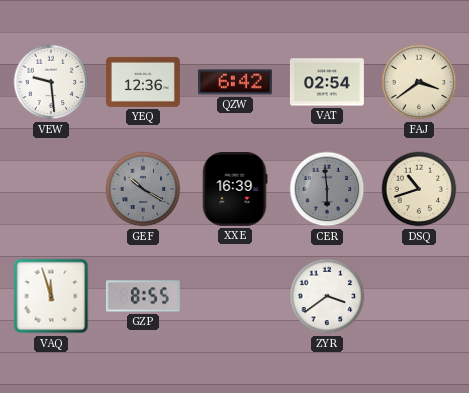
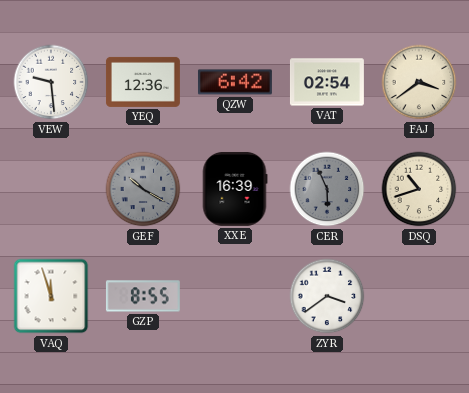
CER: 5:59 -> 5:56
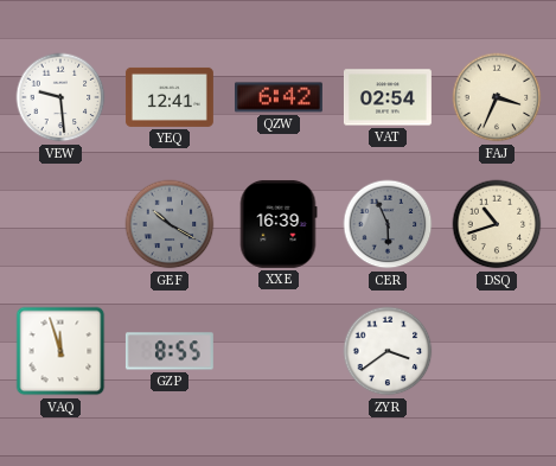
YEQ: 12:36 -> 12:41
FAJ: 3:39 -> 3:34
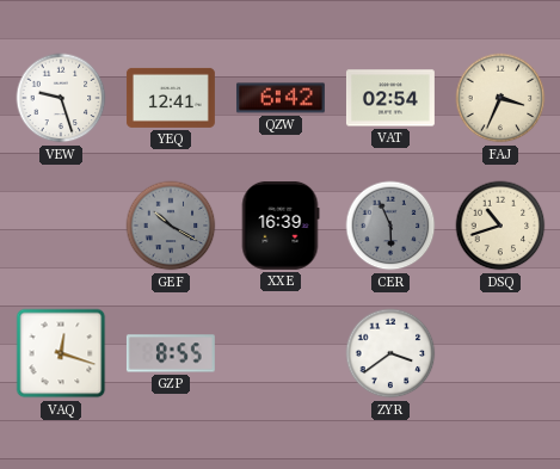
VEW: 9:29 -> 9:27
VAQ: 11:57 -> 12:18
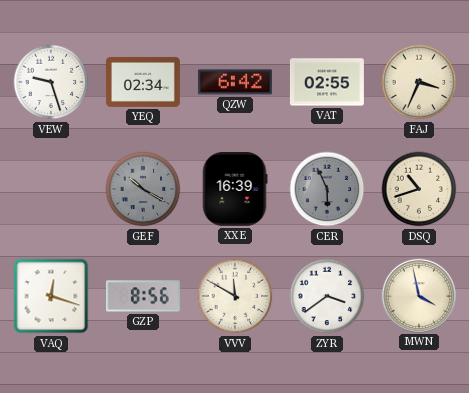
YEQ: 12:41 -> 02:34
VAT: 02:54 -> 02:55
GZP: 8:55 -> 8:56
VVV: none -> 11:50
MWN: none -> 3:58
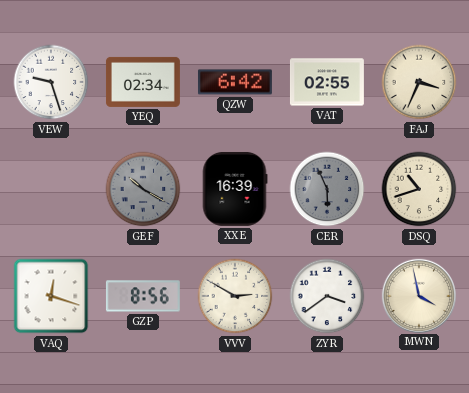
VVV: 11:50 -> 2:50
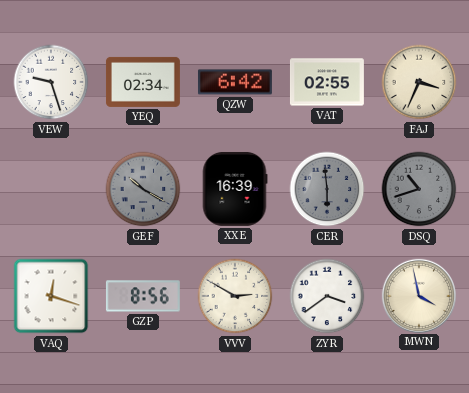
CER: 5:56 -> 5:59
DSQ dial: cream -> grey
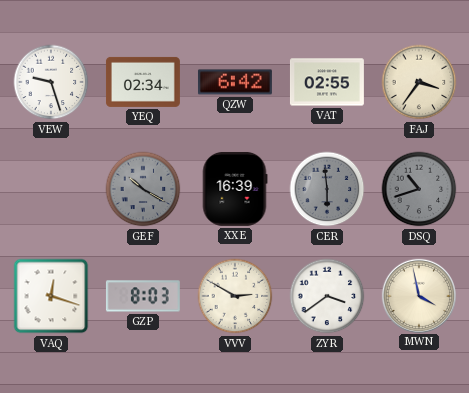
FAJ: 3:34 -> 3:36
GZP: 8:56 -> 8:03
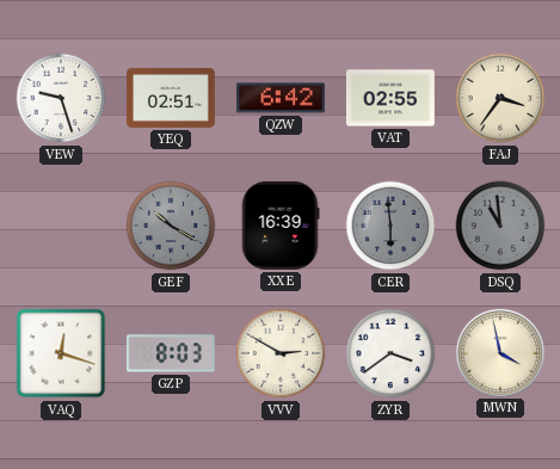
YEQ: 02:34 -> 02:51
DSQ: 10:42 -> 10:59
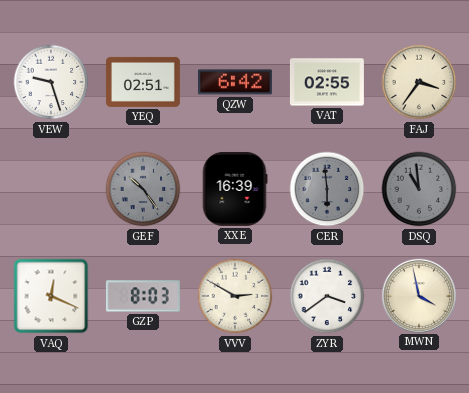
GEF: 10:20 -> 10:24
VAQ: 12:18 -> 12:19
